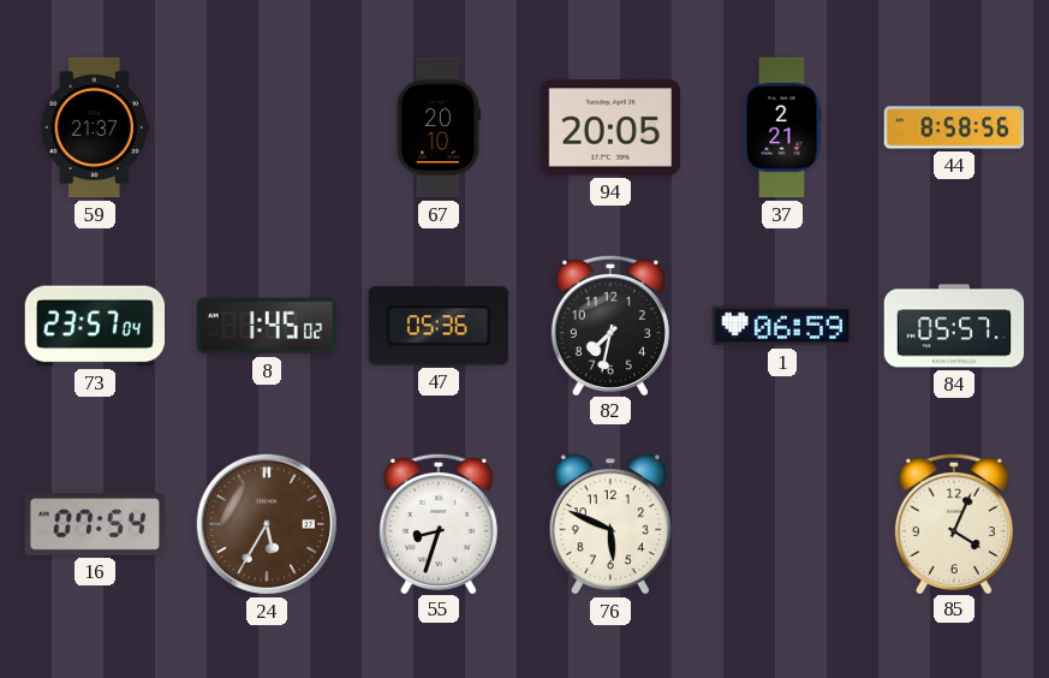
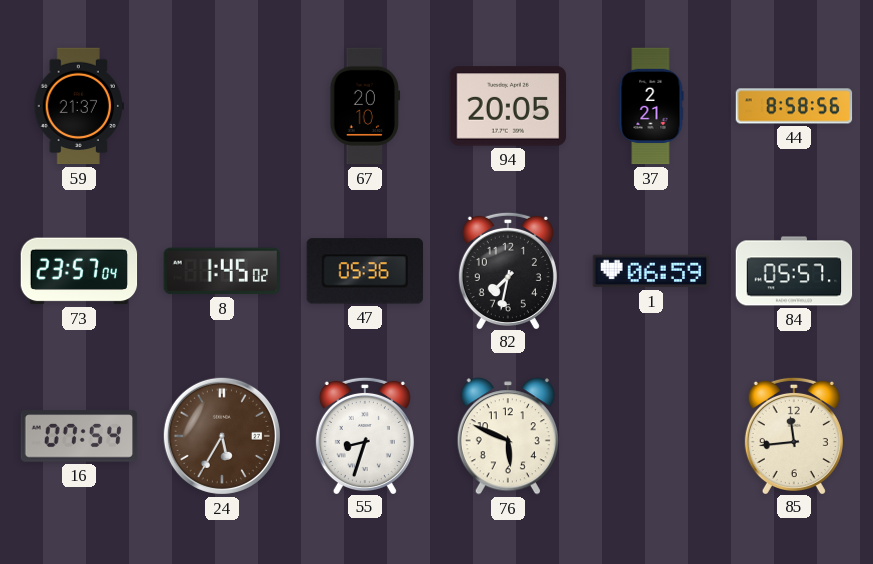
85: 4:04 -> 11:44
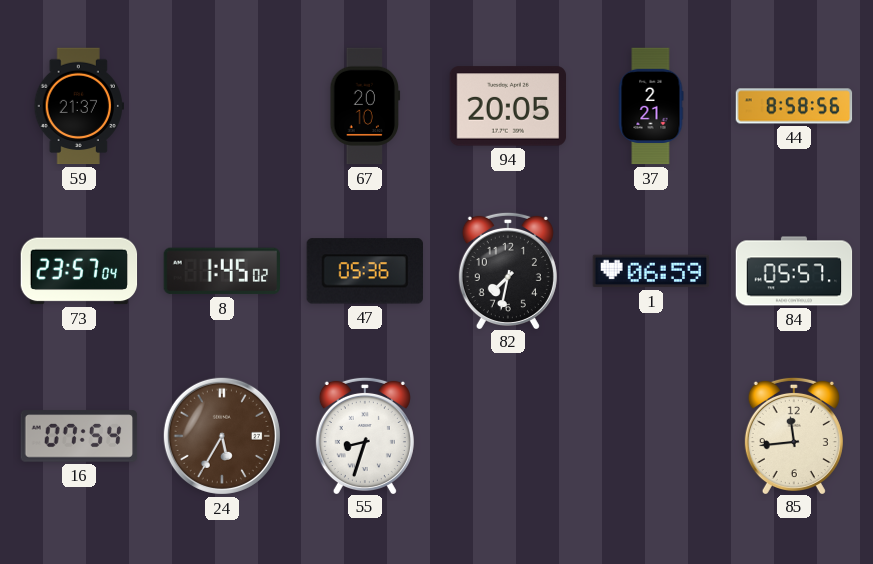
76: 5:49 -> none
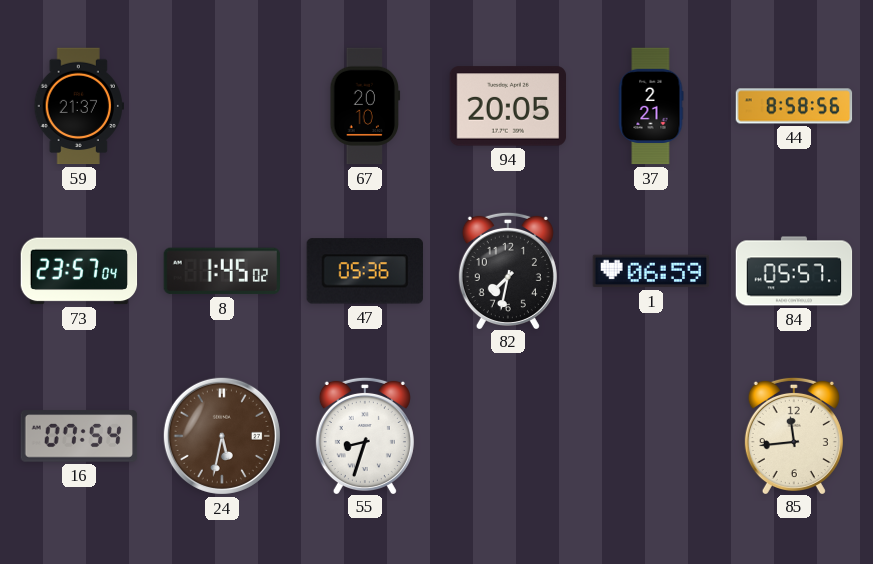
24: 5:35 -> 5:32
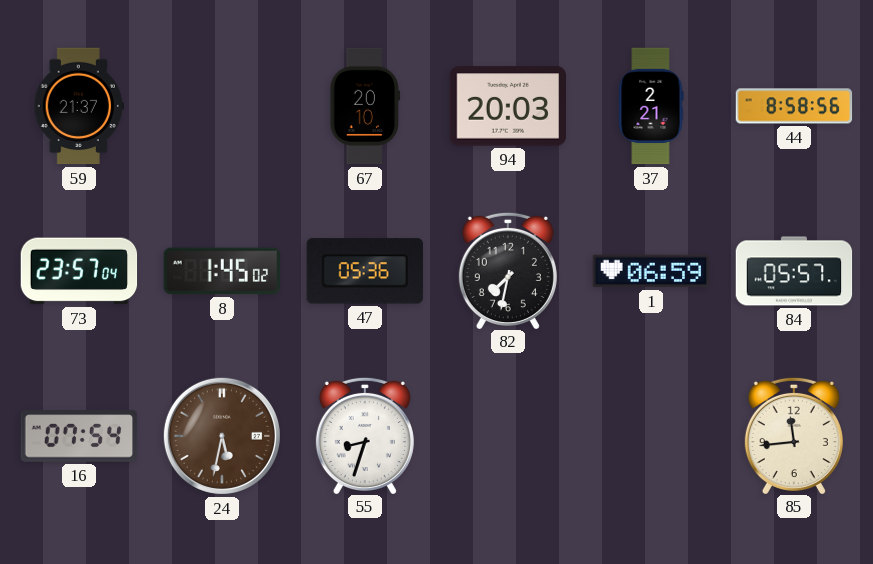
94: 20:05 -> 20:03
